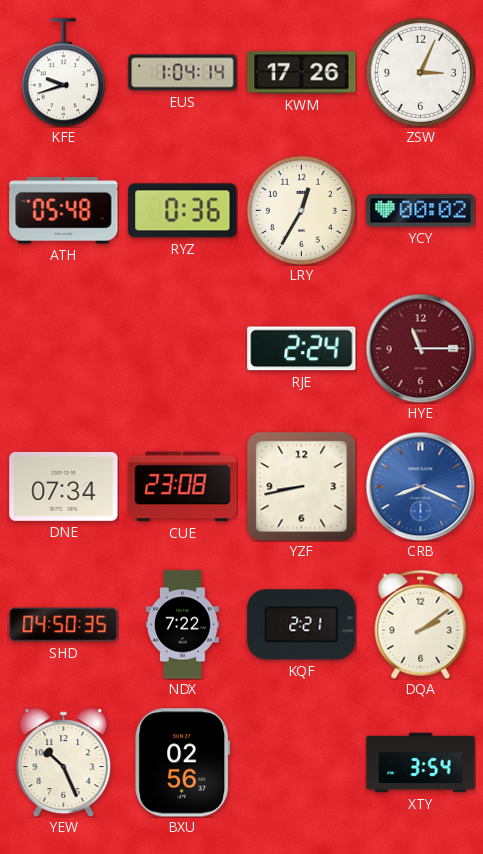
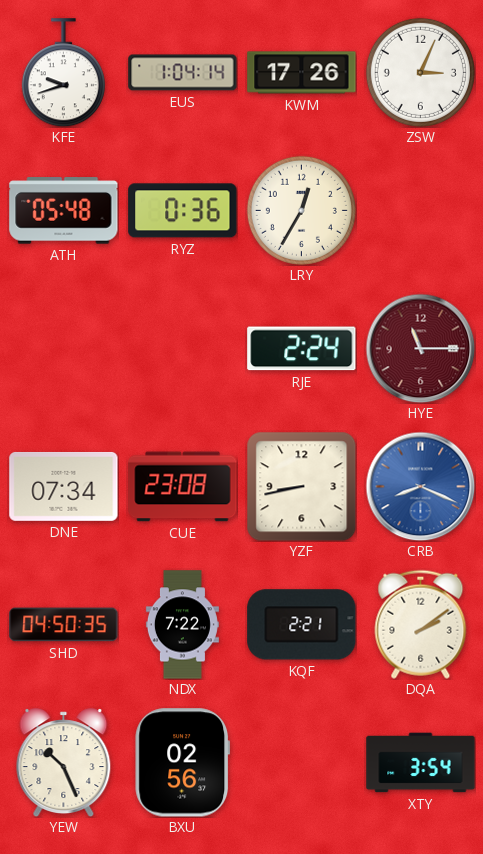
YCY: 00:02 -> none
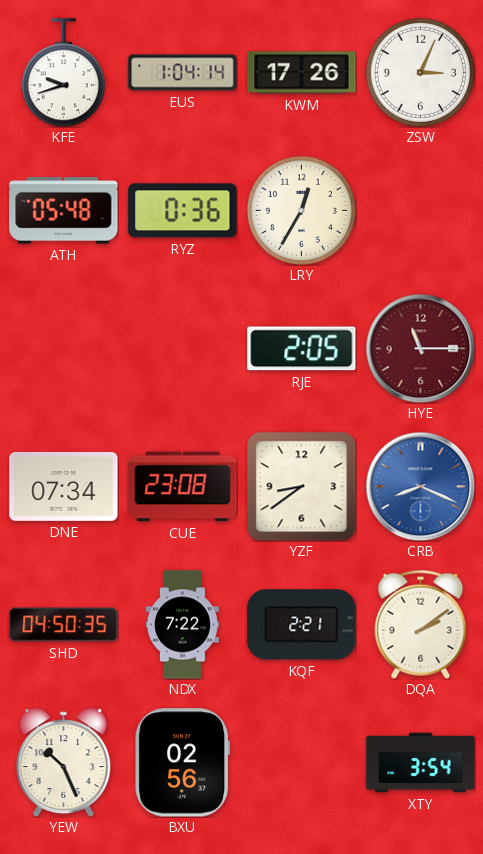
RJE: 2:24 -> 2:05
YZF: 8:43 -> 8:39
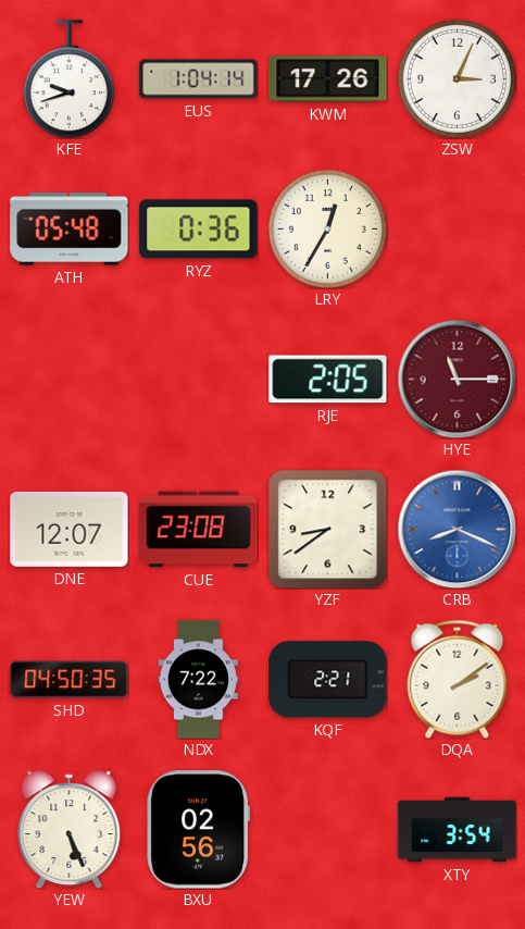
DNE: 07:34 -> 12:07
YEW: 10:26 -> 5:26
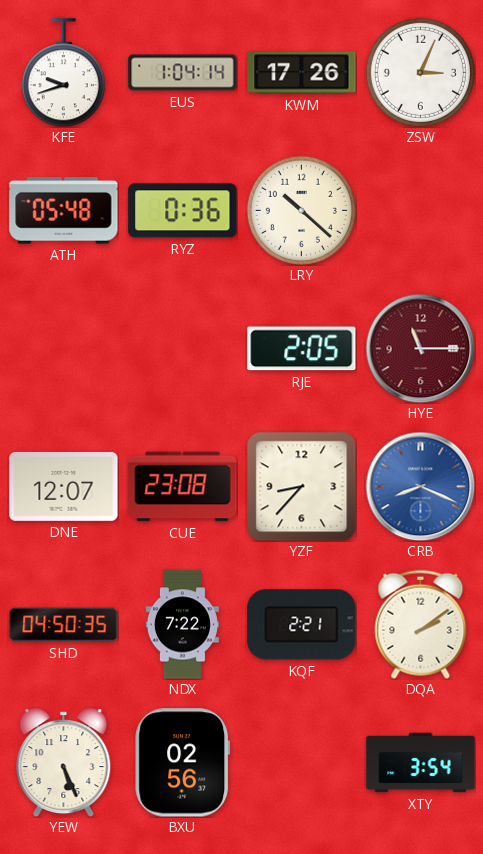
LRY: 12:35 -> 10:22
YZF: 8:39 -> 8:37
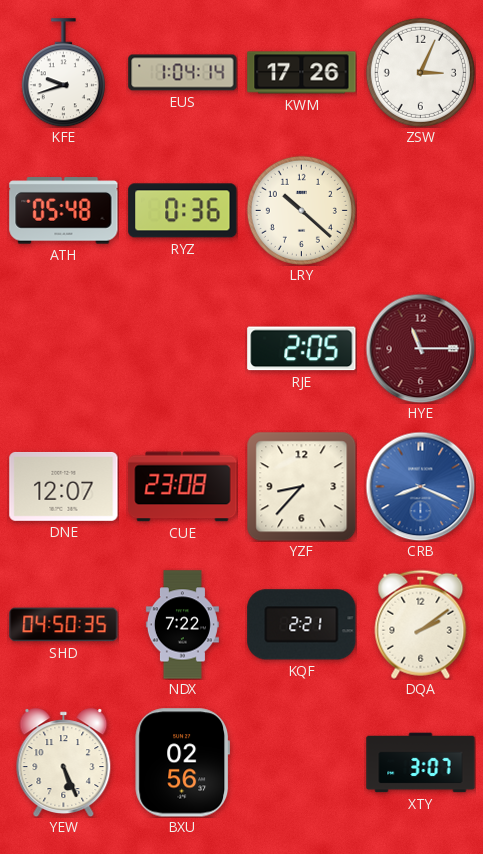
XTY: 3:54 -> 3:07
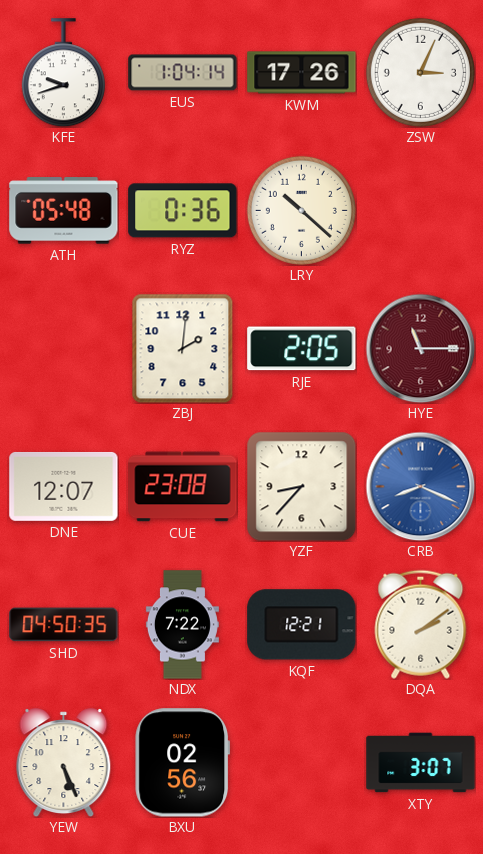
ZBJ: none -> 2:01
KQF: 2:21 -> 12:21
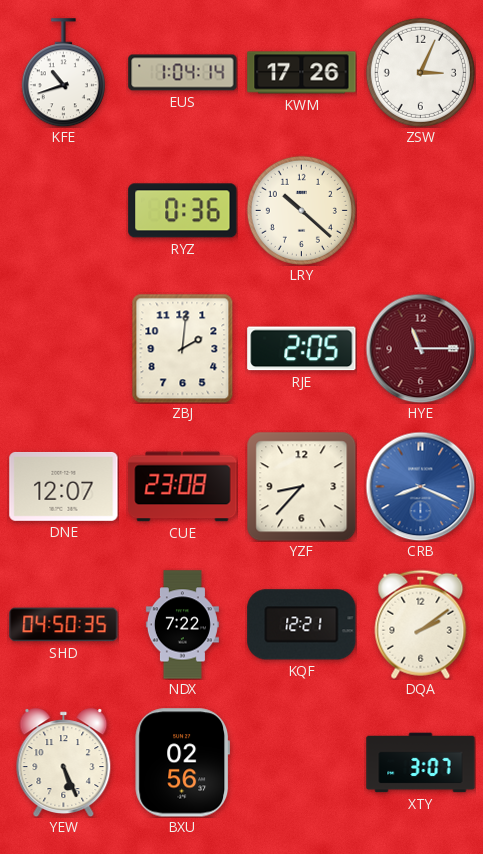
KFE: 9:42 -> 10:42
ATH: 05:48 -> none
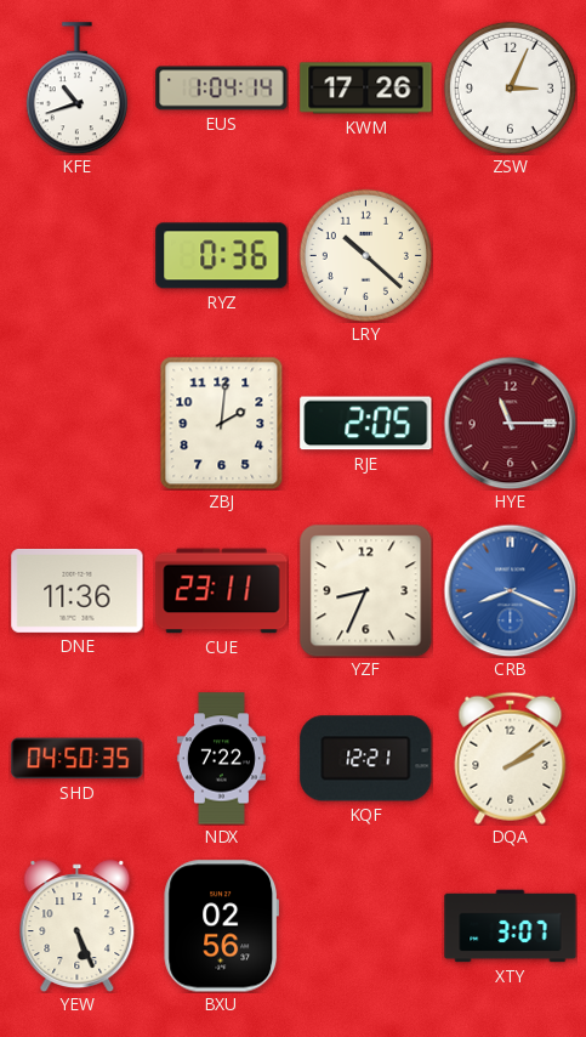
DNE: 12:07 -> 11:36
CUE: 23:08 -> 23:11
YZF: 8:37 -> 8:34
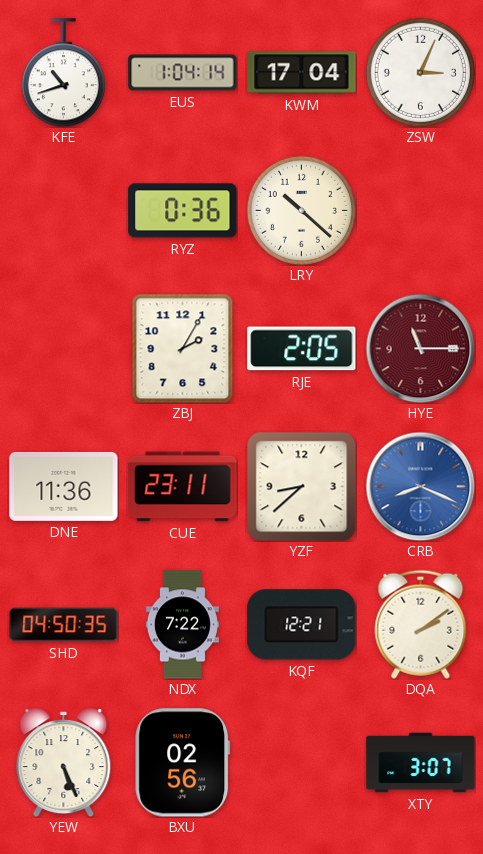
KWM: 17:26 -> 17:04
ZBJ: 2:01 -> 2:05
YZF: 8:34 -> 8:38
